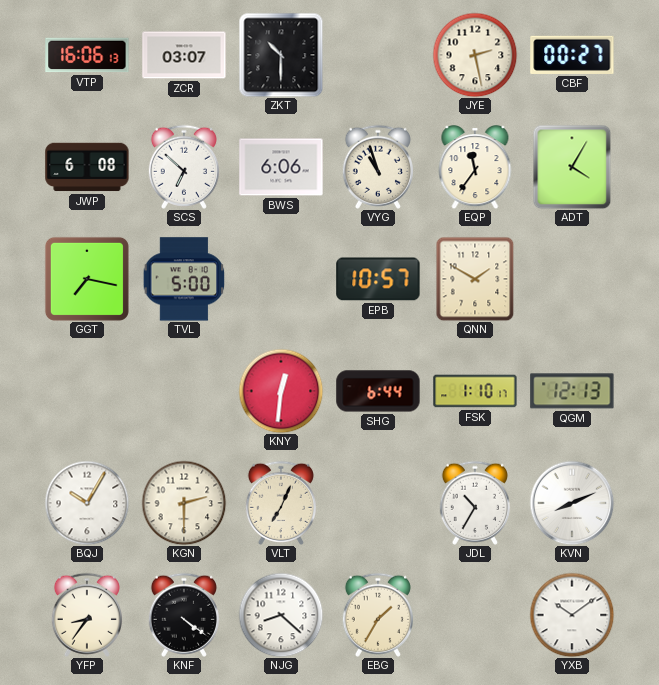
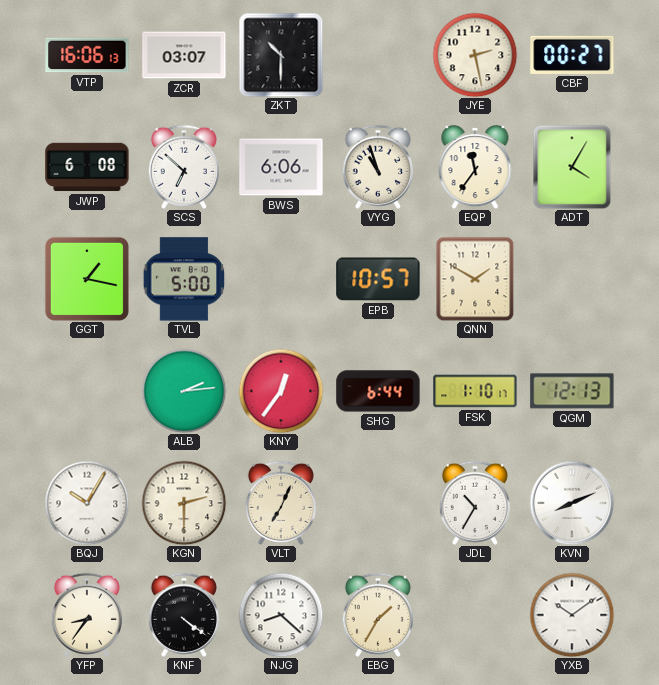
GGT: 7:17 -> 1:17
ALB: none -> 2:14
KNY: 12:31 -> 12:36
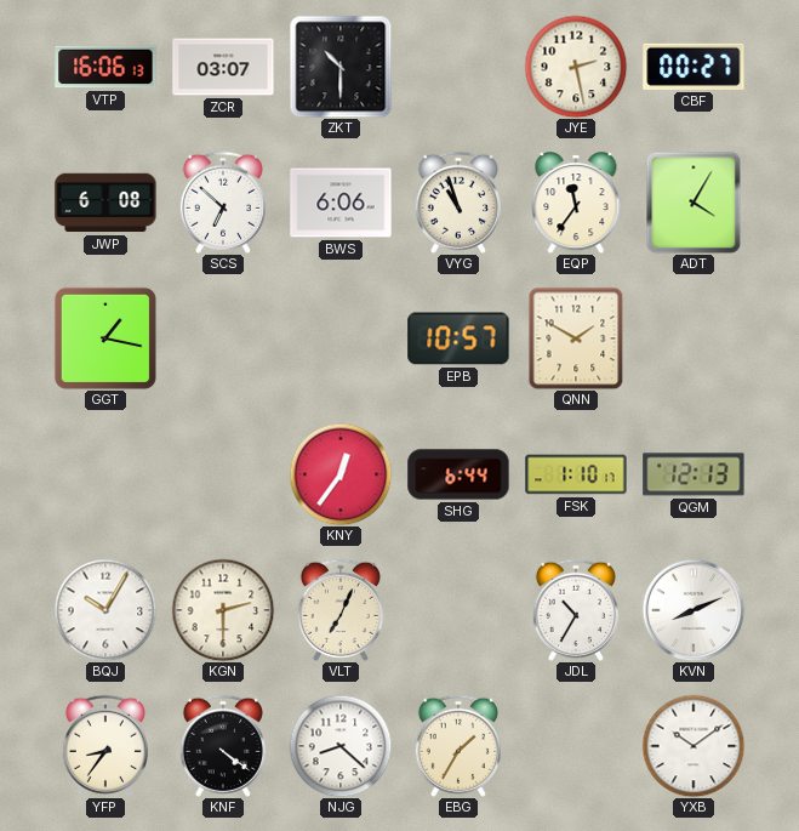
TVL: 5:00 -> none
ALB: 2:14 -> none
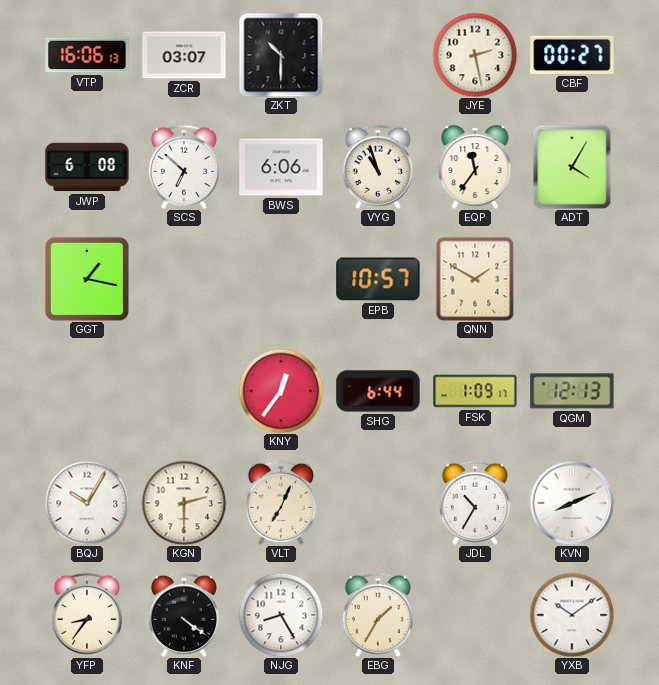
FSK: 1:10 -> 1:09
NJG: 8:22 -> 8:25
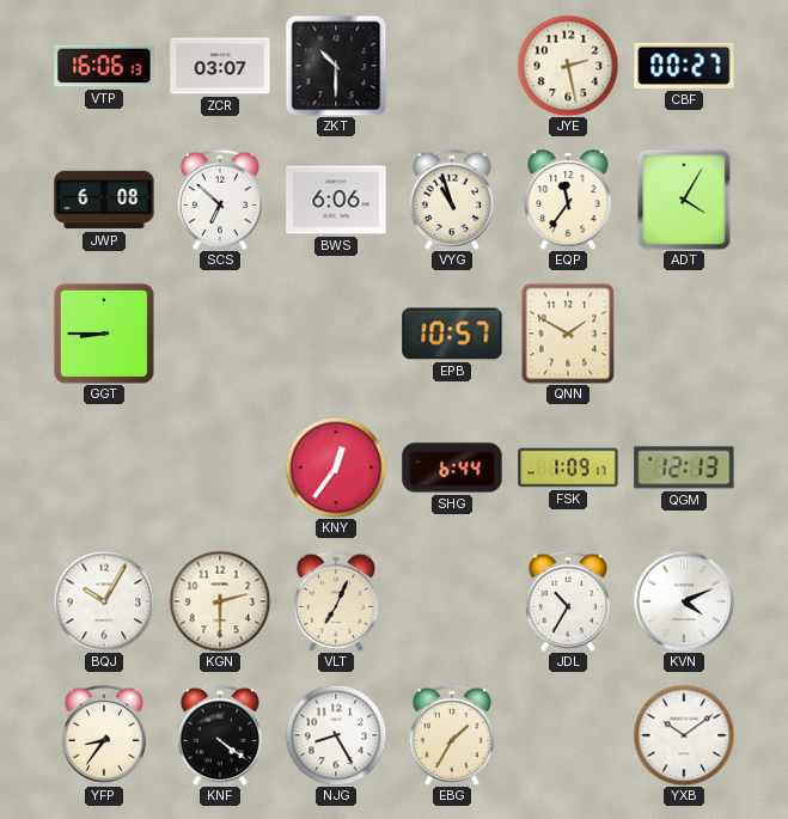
GGT: 1:17 -> 8:45
KVN: 8:11 -> 4:11
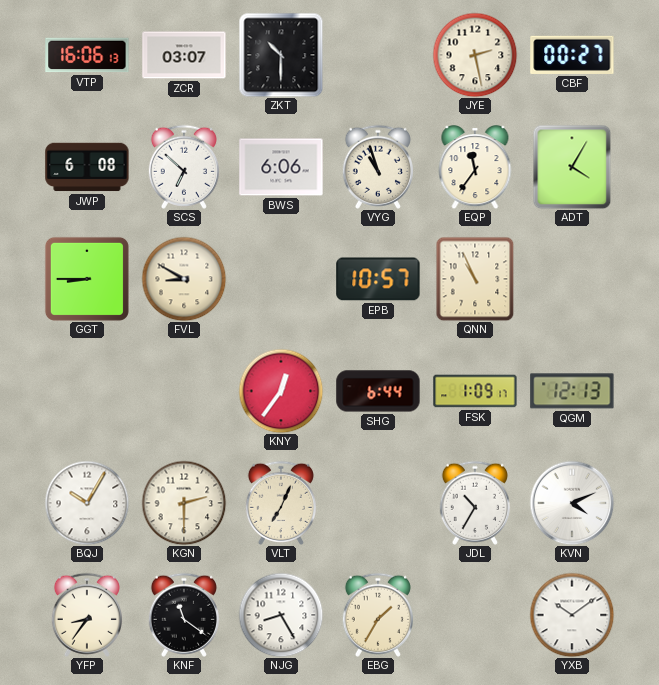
FVL: none -> 8:50
QNN: 1:50 -> 10:56
KNF: 4:21 -> 11:21
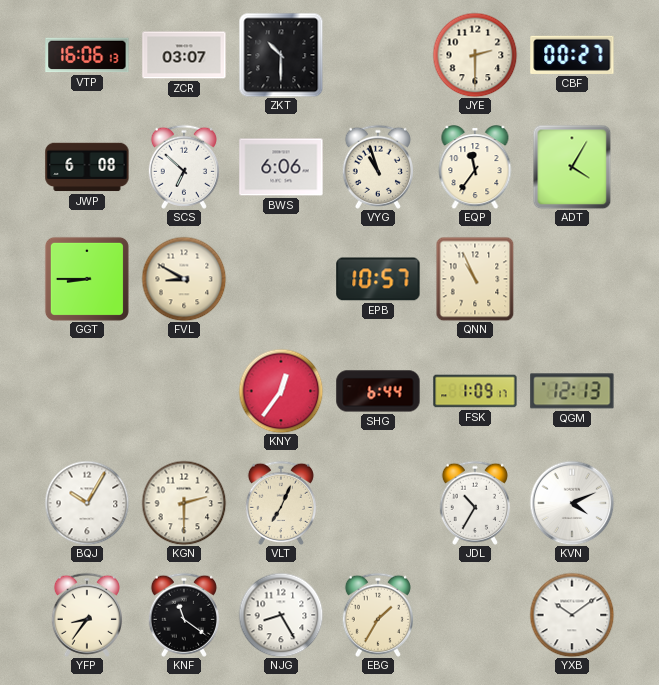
JYE: 2:28 -> 2:30
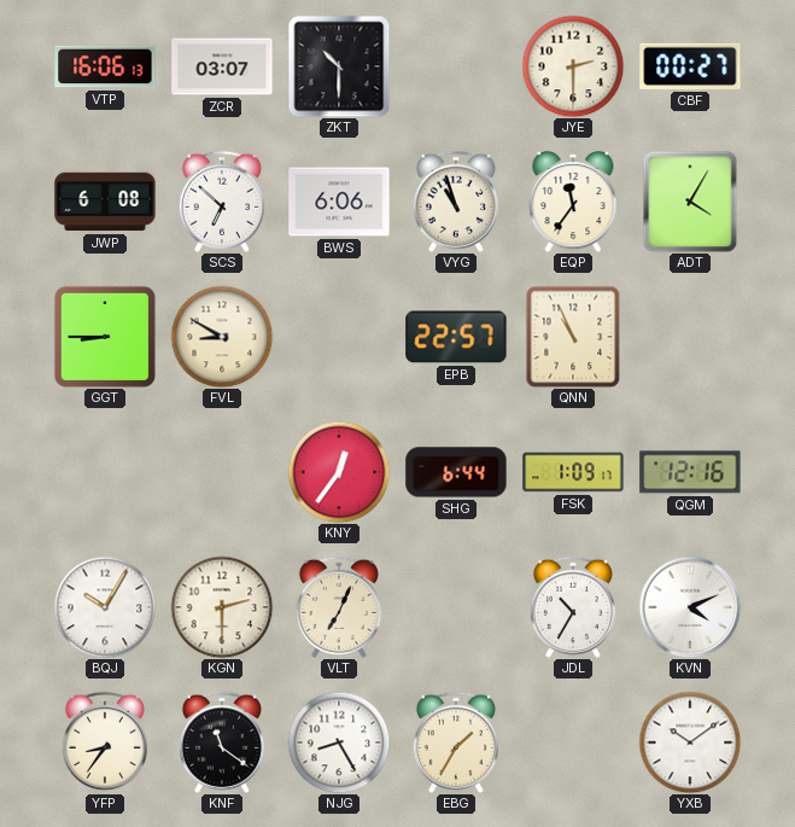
EPB: 10:57 -> 22:57
QGM: 12:13 -> 12:16
